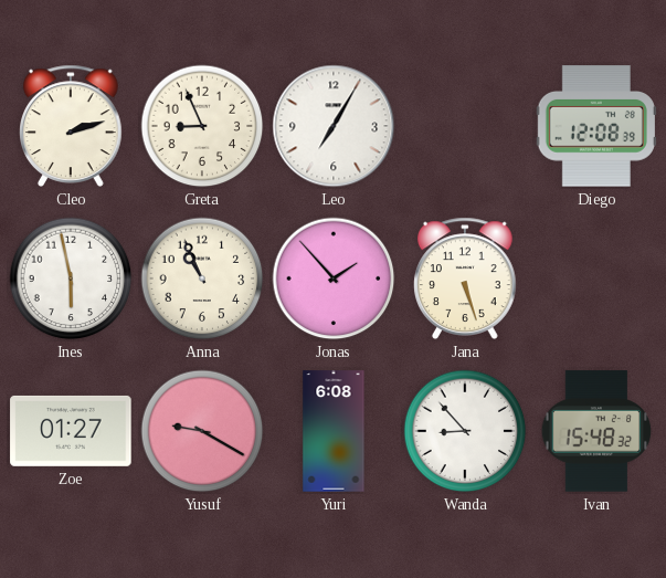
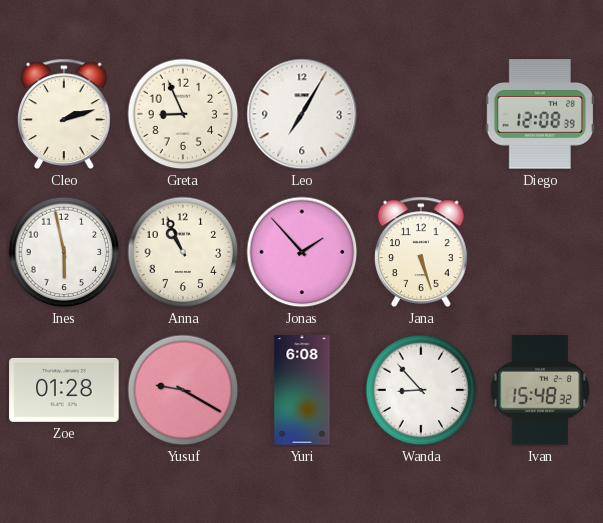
Zoe: 01:27 -> 01:28
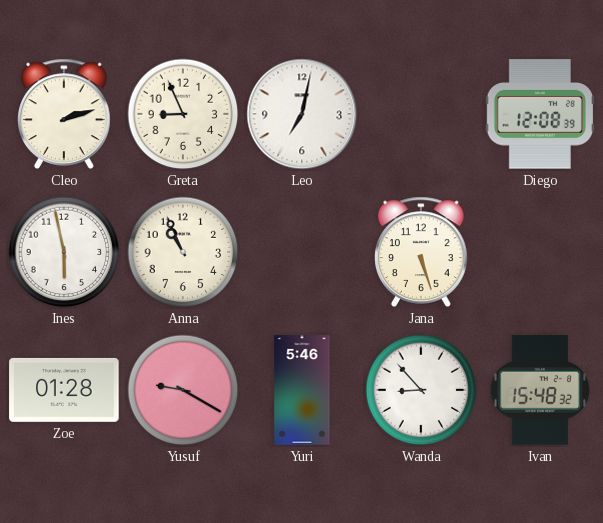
Leo: 7:05 -> 7:02
Jonas: 1:53 -> none
Yuri: 6:08 -> 5:46
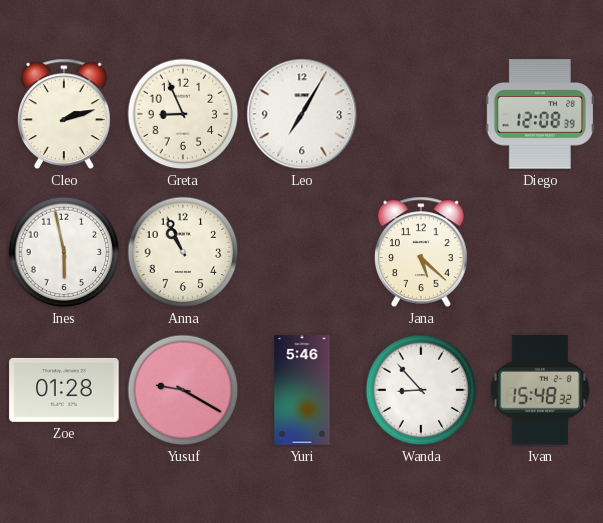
Leo: 7:02 -> 7:05
Jana: 5:27 -> 5:22
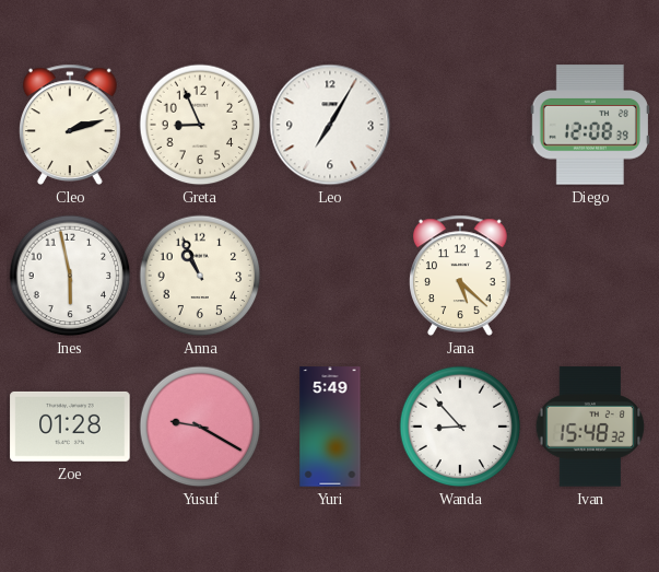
Yuri: 5:46 -> 5:49
